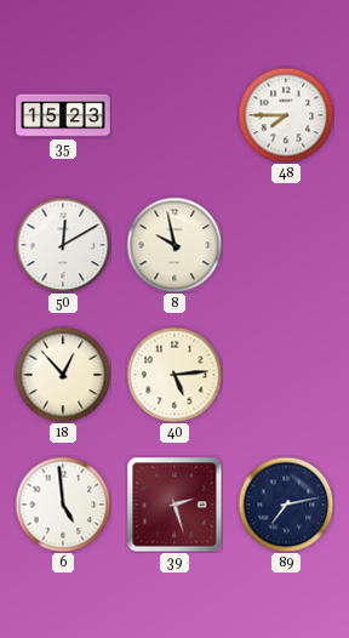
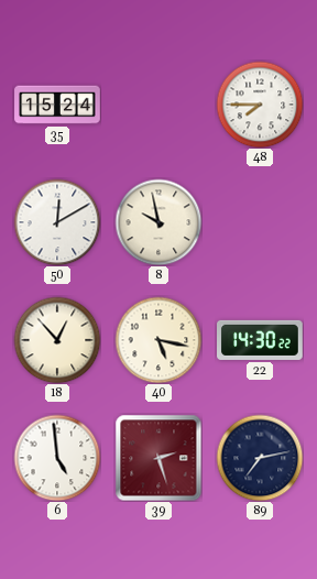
35: 15:23 -> 15:24
40: 5:14 -> 5:17
22: none -> 14:30
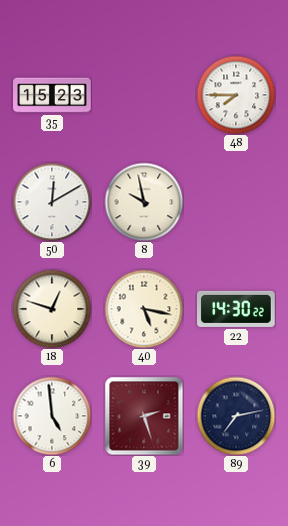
35: 15:24 -> 15:23
18: 12:53 -> 12:48
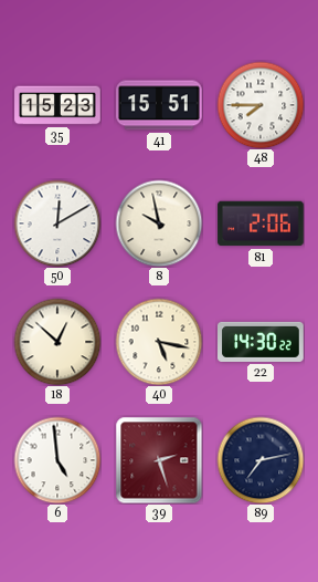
41: none -> 15:51
81: none -> 2:06
18: 12:48 -> 12:52
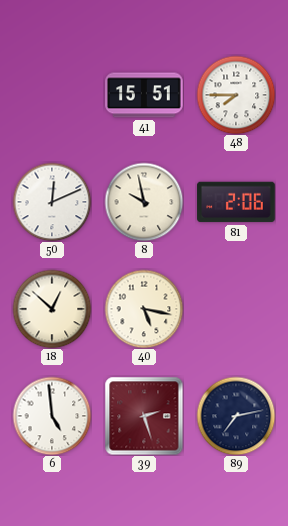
35: 15:23 -> none
50: 12:10 -> 12:11
22: 14:30 -> none
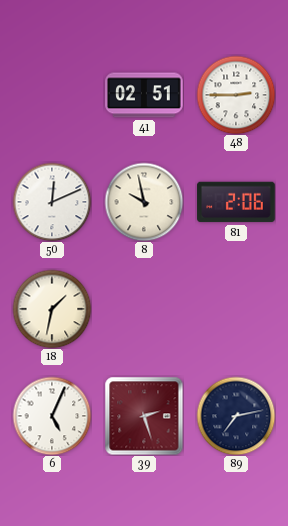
41: 15:51 -> 02:51
48: 7:45 -> 2:45
18: 12:52 -> 1:32
40: 5:17 -> none
6: 4:59 -> 5:04
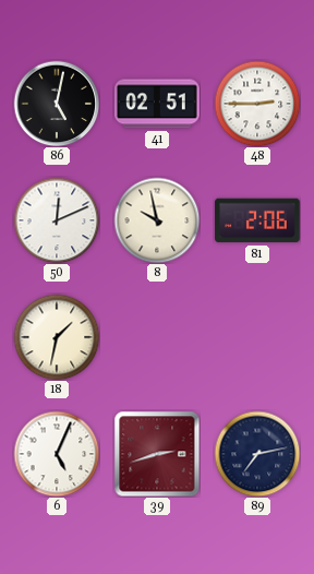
86: none -> 5:02
39: 2:27 -> 2:42
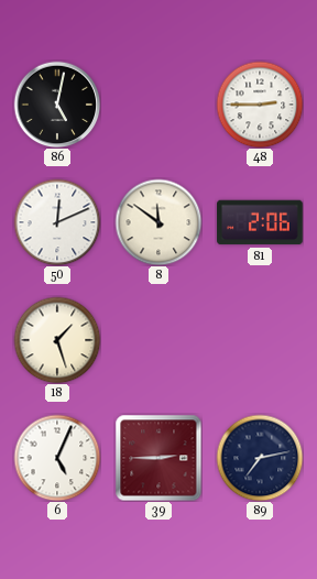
41: 02:51 -> none
8: 9:58 -> 11:51
18: 1:32 -> 1:27
39: 2:42 -> 2:45
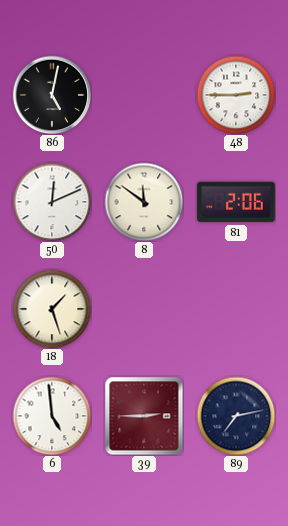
6: 5:04 -> 4:59
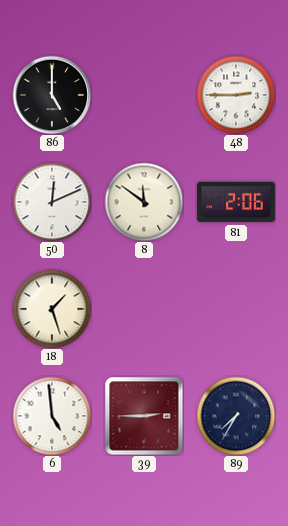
86: 5:02 -> 5:00
89: 7:13 -> 7:35
